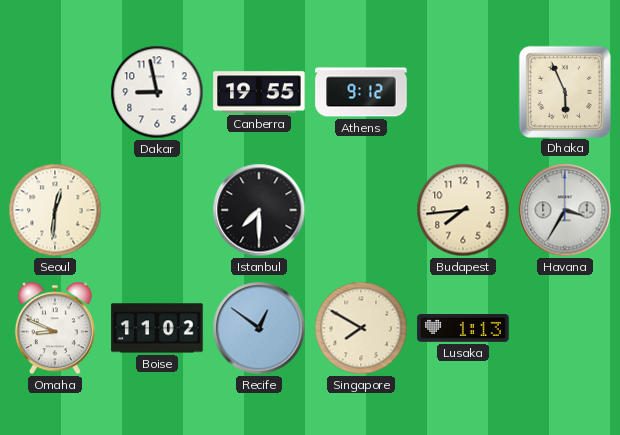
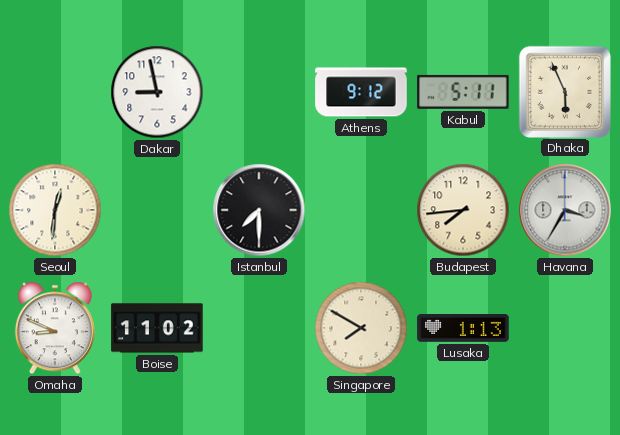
Canberra: 19:55 -> none
Kabul: none -> 5:11
Recife: 12:51 -> none
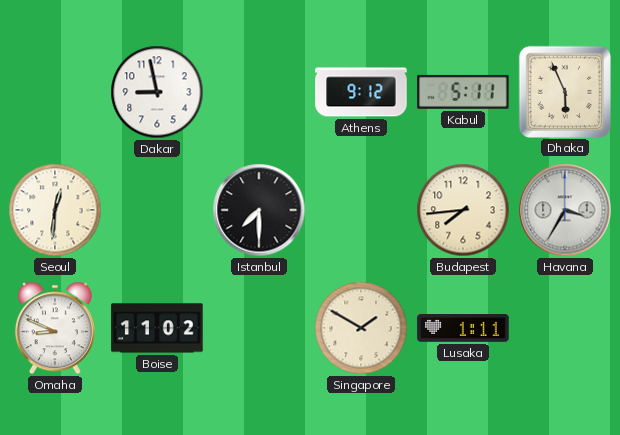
Singapore: 7:50 -> 1:50
Lusaka: 1:13 -> 1:11
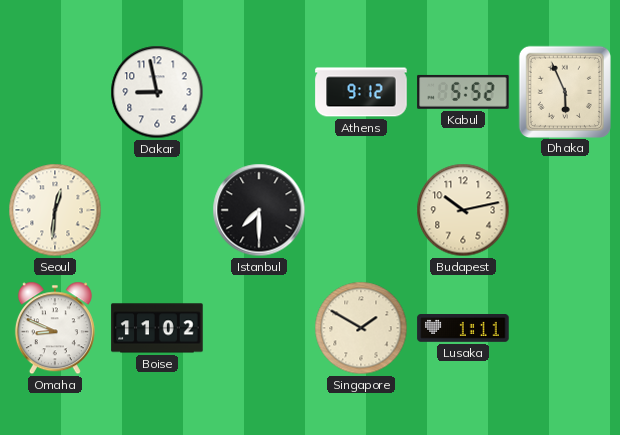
Kabul: 5:11 -> 5:52
Budapest: 7:44 -> 10:13
Havana: 3:35 -> none
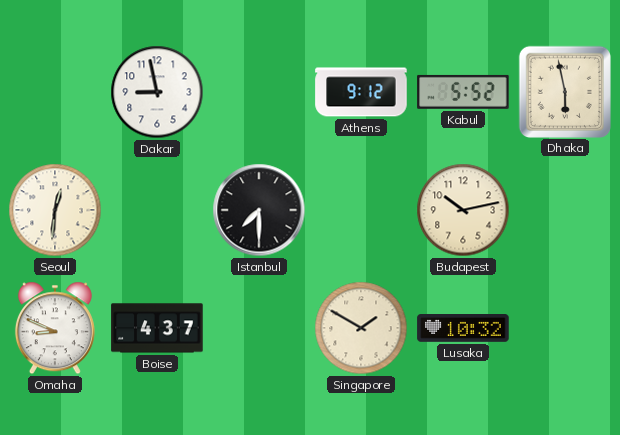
Dhaka: 5:56 -> 5:58
Boise: 11:02 -> 4:37
Lusaka: 1:11 -> 10:32
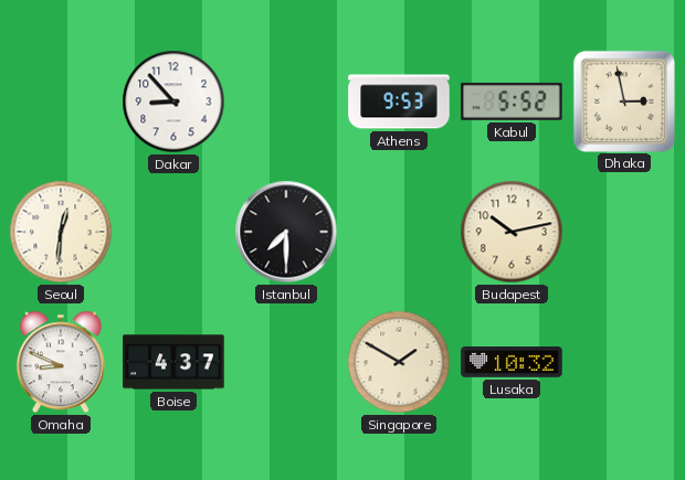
Dakar: 8:58 -> 8:53
Athens: 9:12 -> 9:53
Dhaka: 5:58 -> 2:58
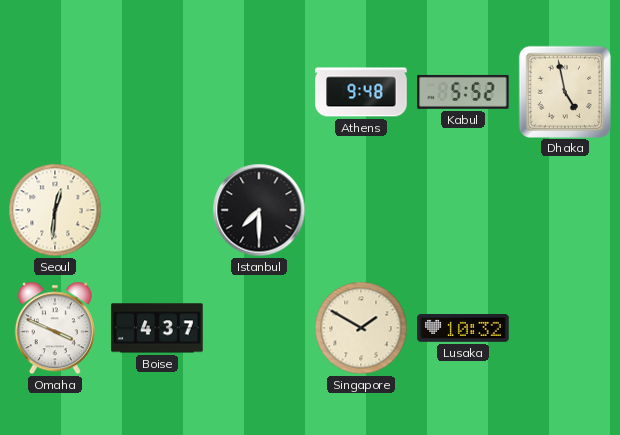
Dakar: 8:53 -> none
Athens: 9:53 -> 9:48
Dhaka: 2:58 -> 4:58
Budapest: 10:13 -> none
Omaha: 8:49 -> 3:49
